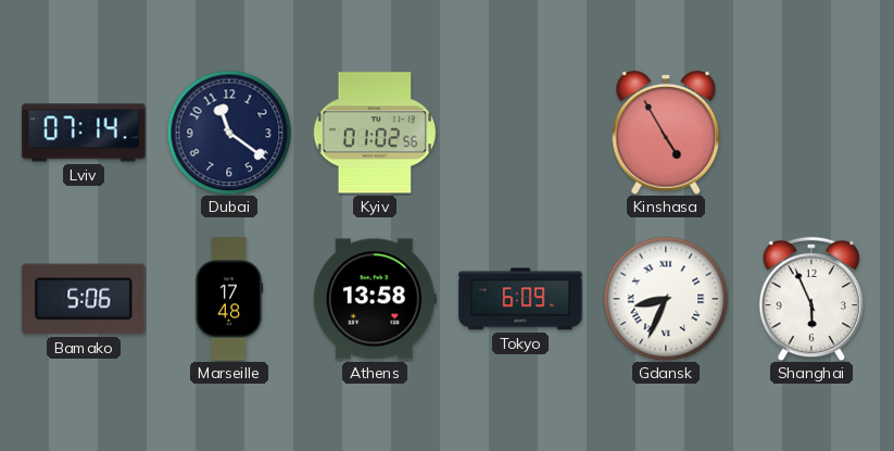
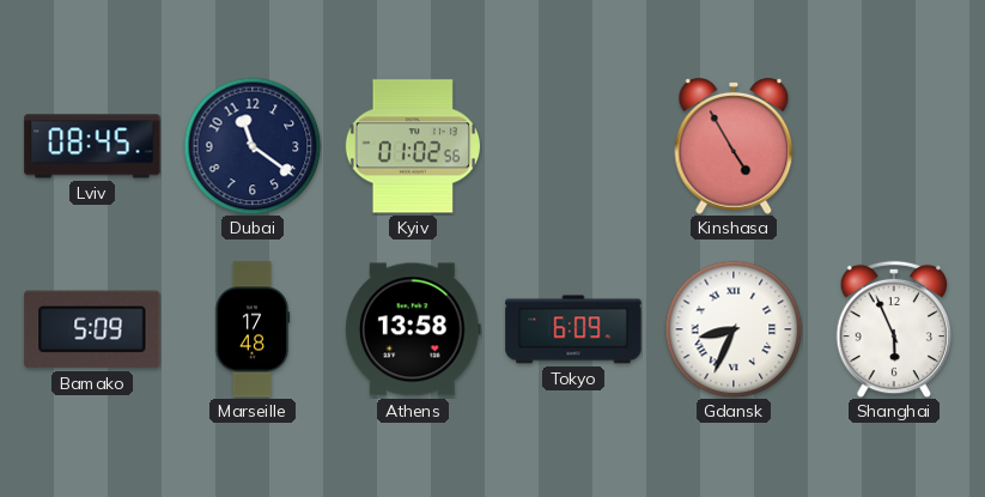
Lviv: 07:14 -> 08:45
Bamako: 5:06 -> 5:09
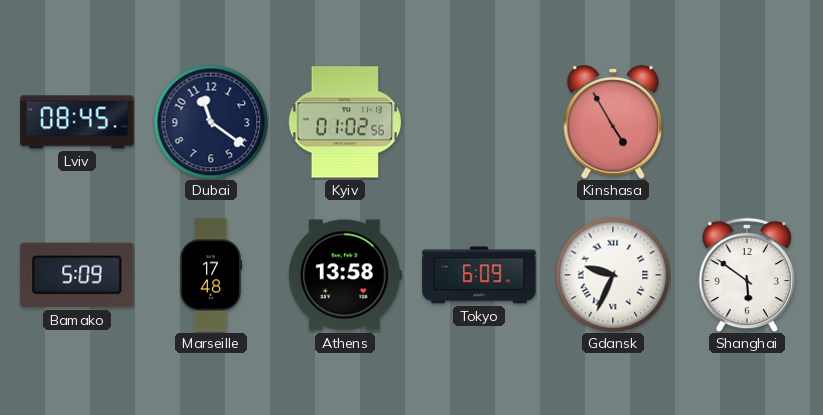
Gdansk: 8:34 -> 9:34
Shanghai: 5:56 -> 5:51
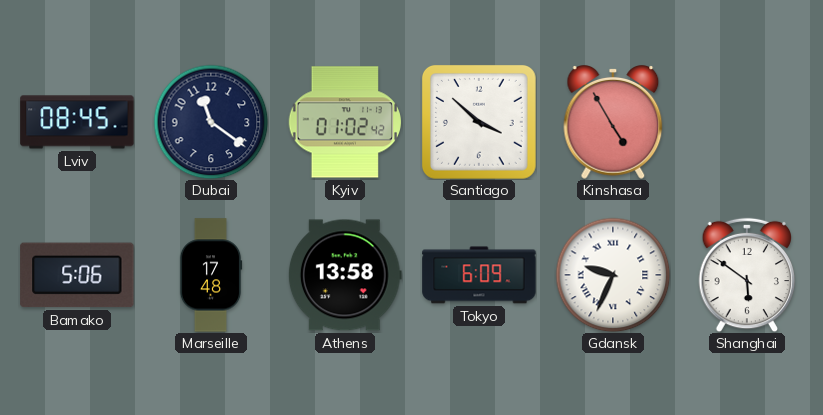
Kyiv: 01:02:56 -> 01:02:42
Santiago: none -> 3:52
Bamako: 5:09 -> 5:06
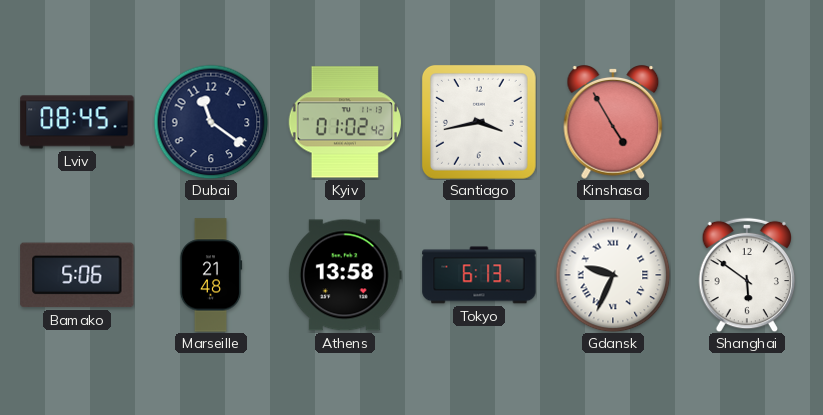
Santiago: 3:52 -> 3:43
Marseille: 17:48 -> 21:48
Tokyo: 6:09 -> 6:13
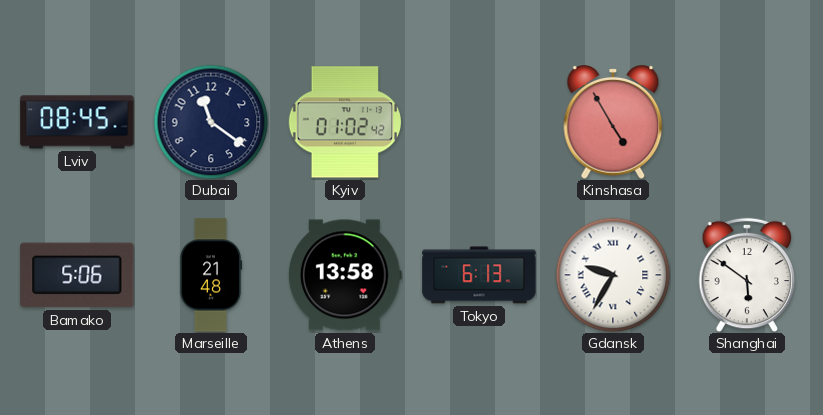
Santiago: 3:43 -> none
Gdansk: 9:34 -> 9:35
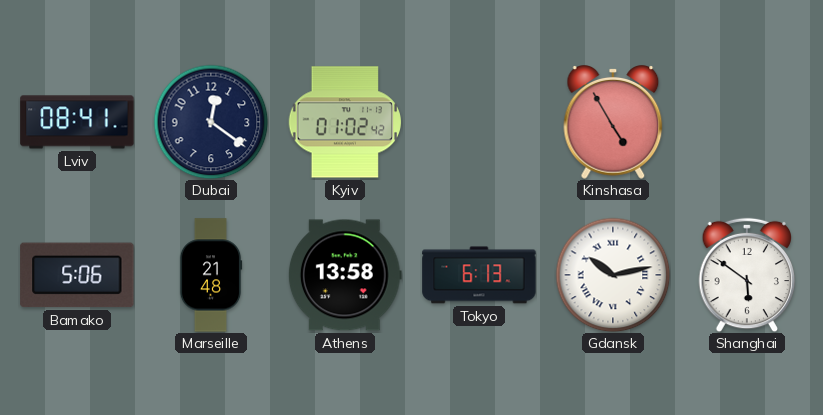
Lviv: 08:45 -> 08:41
Dubai: 11:21 -> 12:21
Gdansk: 9:35 -> 10:13
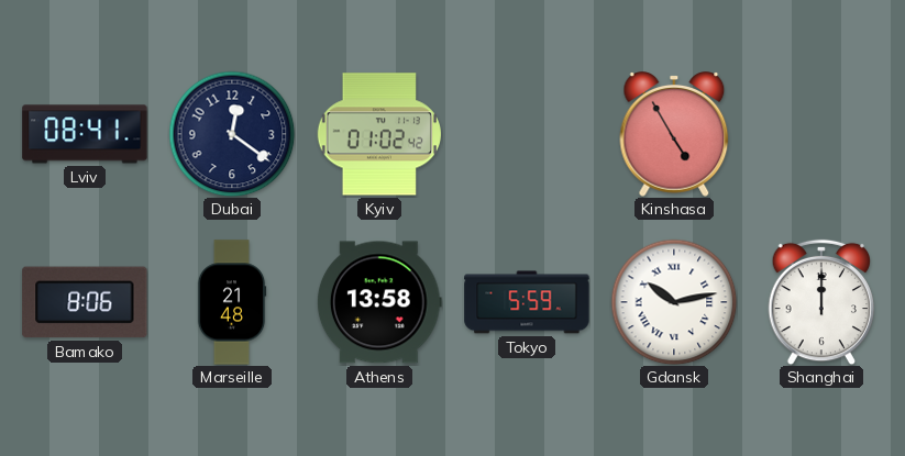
Bamako: 5:06 -> 8:06
Tokyo: 6:13 -> 5:59
Shanghai: 5:51 -> 12:00
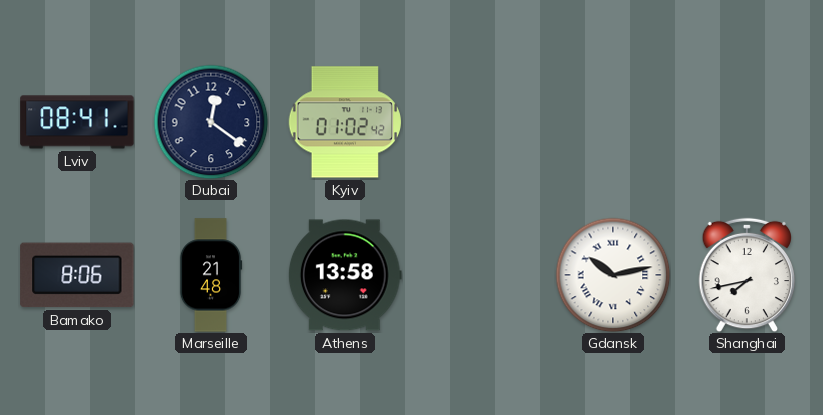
Kinshasa: 4:55 -> none
Tokyo: 5:59 -> none
Shanghai: 12:00 -> 7:43
